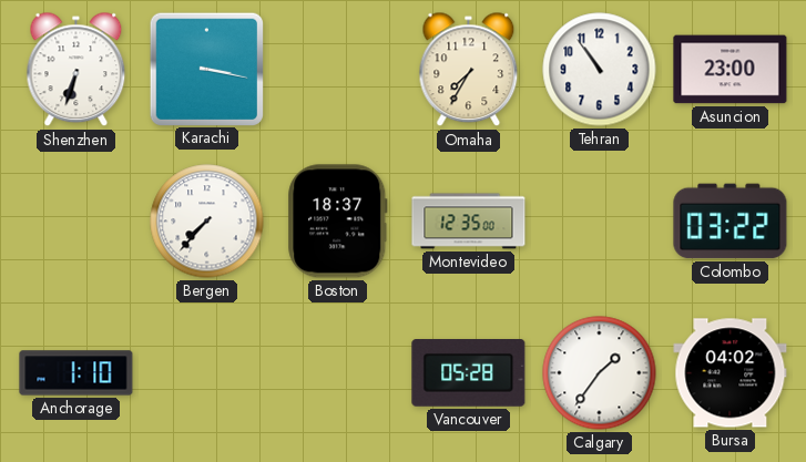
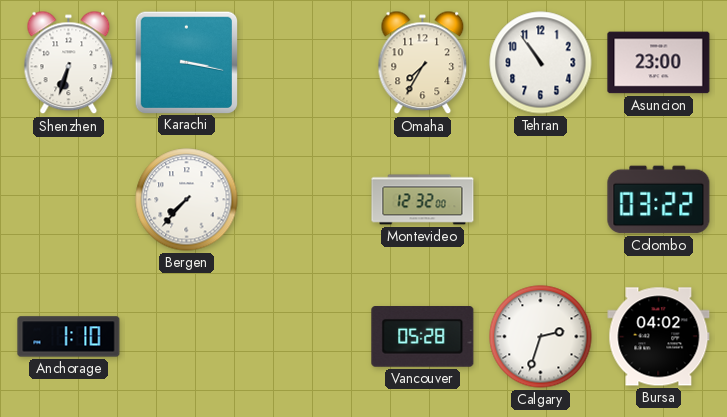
Boston: 18:37 -> none
Montevideo: 12:35 -> 12:32
Calgary: 1:36 -> 2:33
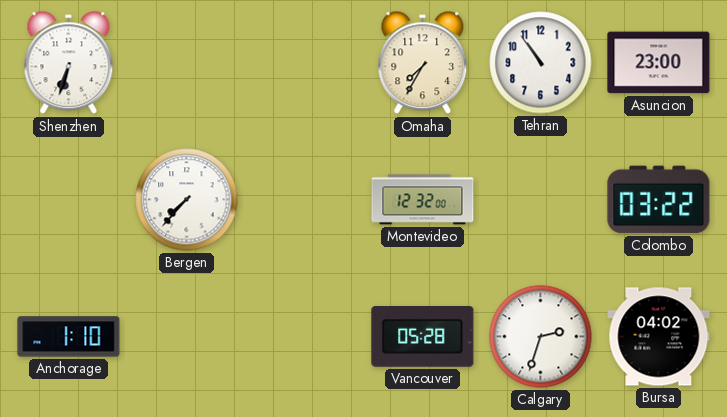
Karachi: 3:17 -> none
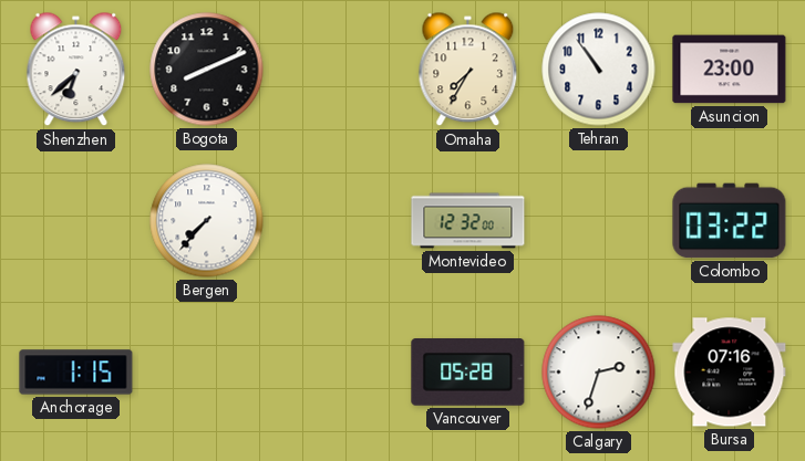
Shenzhen: 6:33 -> 6:38
Bogota: none -> 8:11
Anchorage: 1:10 -> 1:15
Bursa: 04:02 -> 07:16
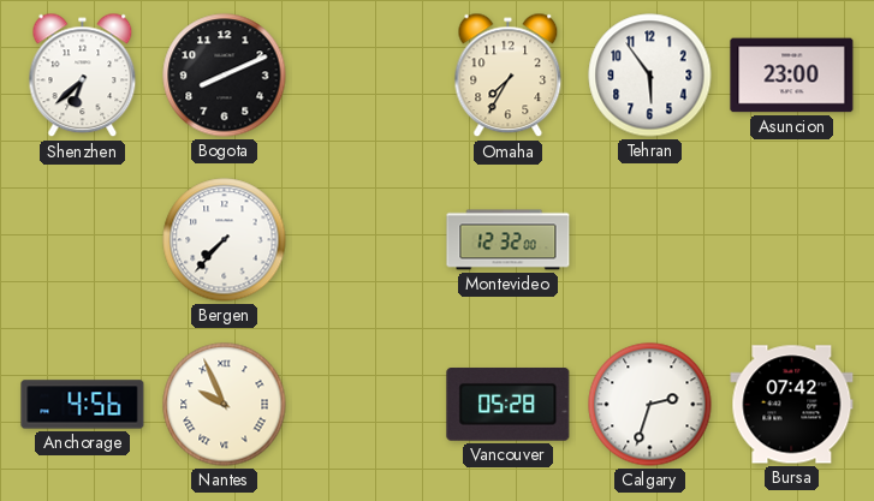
Tehran: 10:54 -> 5:54
Colombo: 03:22 -> none
Anchorage: 1:15 -> 4:56
Nantes: none -> 9:56
Bursa: 07:16 -> 07:42
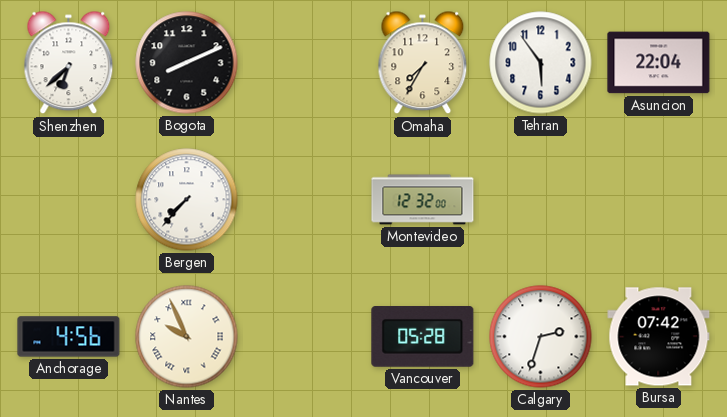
Asuncion: 23:00 -> 22:04
